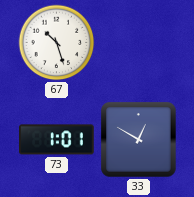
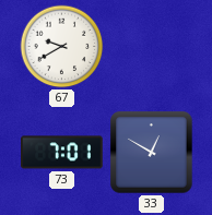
67: 10:27 -> 9:40
73: 1:01 -> 7:01
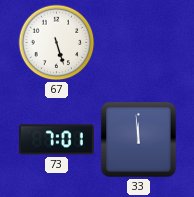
67: 9:40 -> 5:27
33: 12:50 -> 11:59
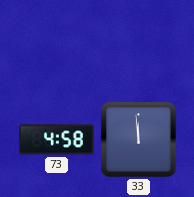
67: 5:27 -> none
73: 7:01 -> 4:58
